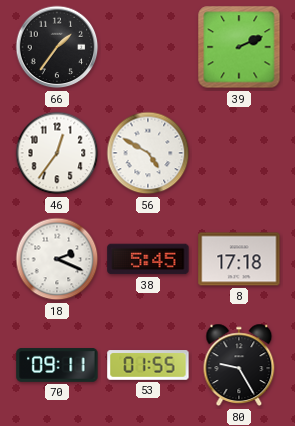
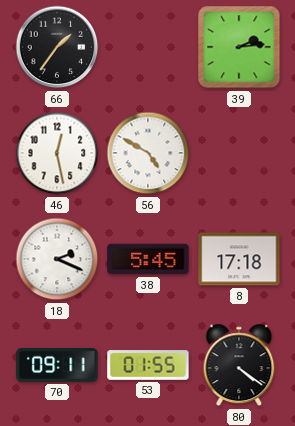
39: 2:11 -> 2:14
46: 12:36 -> 12:28
80: 9:25 -> 4:21
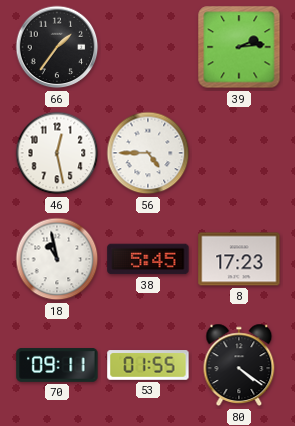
56: 4:50 -> 4:45
18: 2:19 -> 10:58
8: 17:18 -> 17:23
